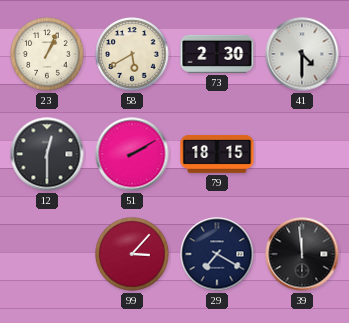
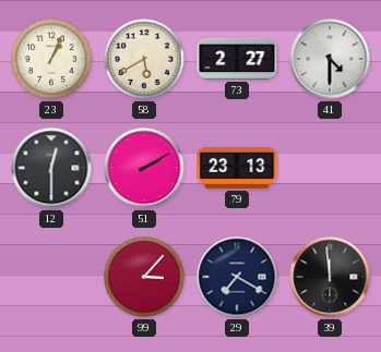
73: 2:30 -> 2:27
79: 18:15 -> 23:13
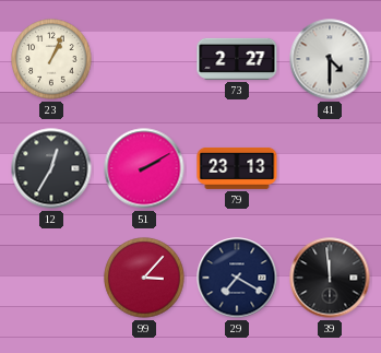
58: 5:40 -> none
12: 12:30 -> 12:35
